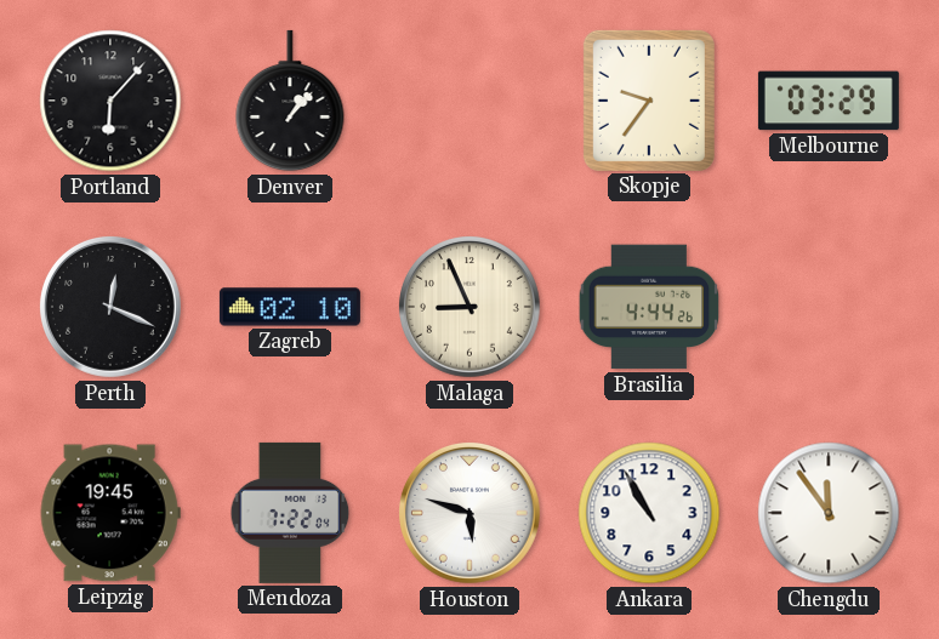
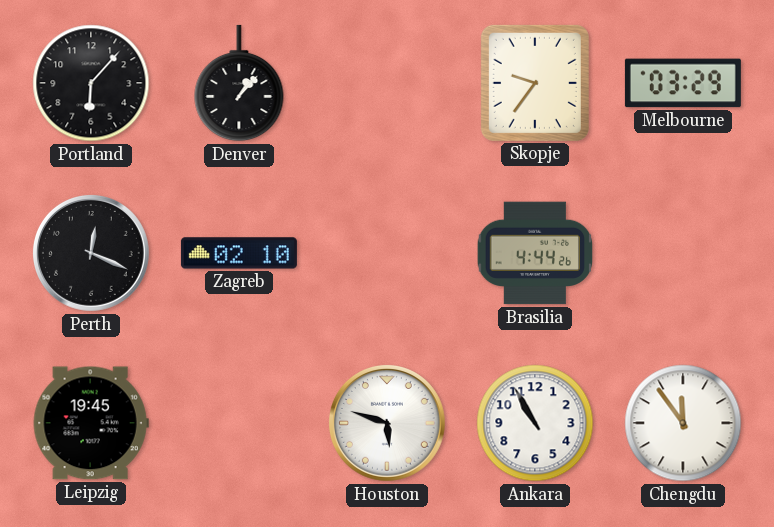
Malaga: 8:56 -> none
Mendoza: 7:22 -> none
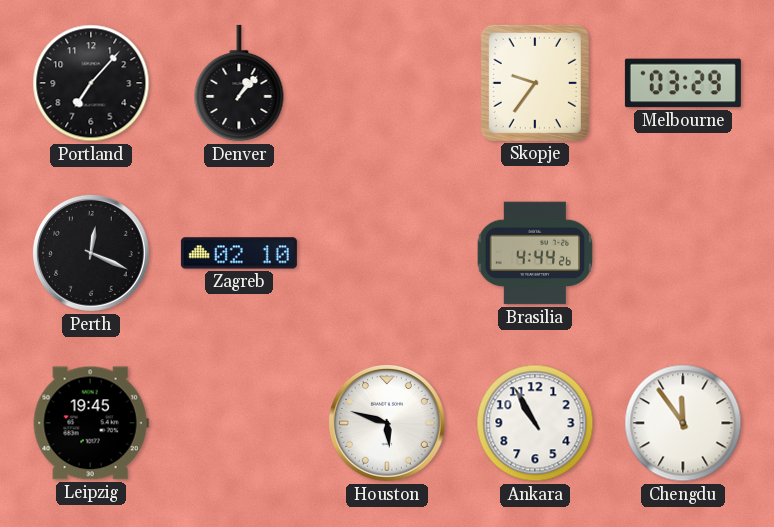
Portland: 6:07 -> 7:07
